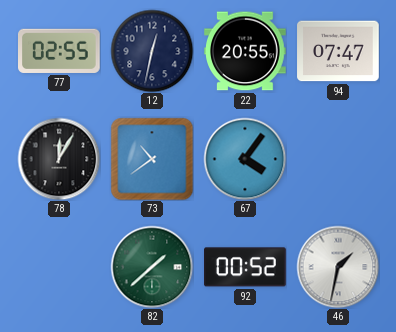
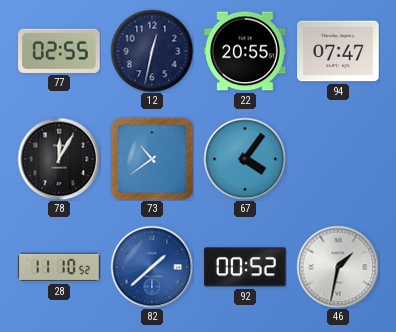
28: none -> 11:10
82 dial: green -> blue
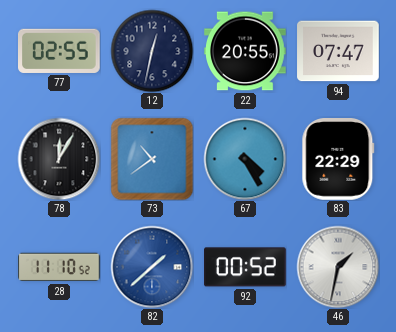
67: 4:06 -> 4:25
83: none -> 22:29
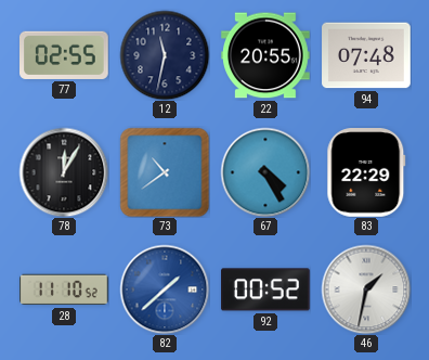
12: 12:32 -> 11:32
94: 07:47 -> 07:48
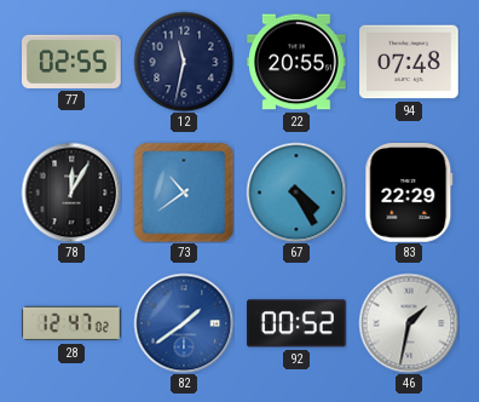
28: 11:10 -> 12:47
82: 1:38 -> 1:39
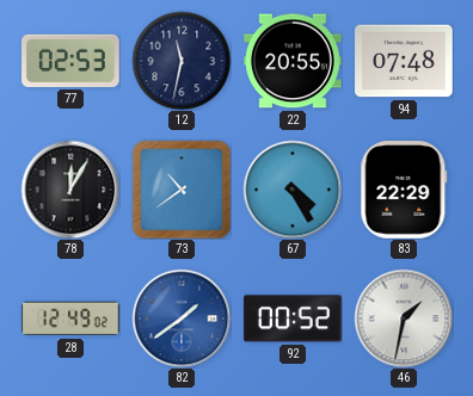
77: 02:55 -> 02:53
28: 12:47 -> 12:49
